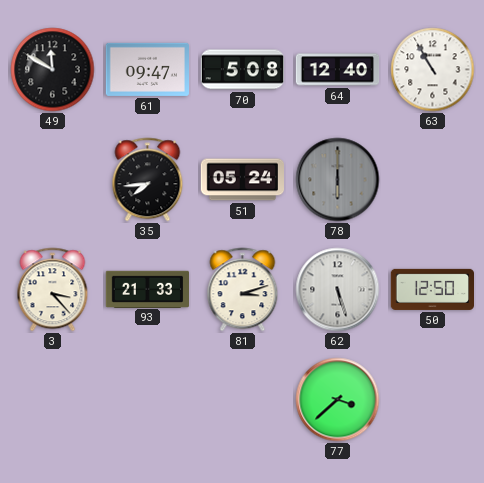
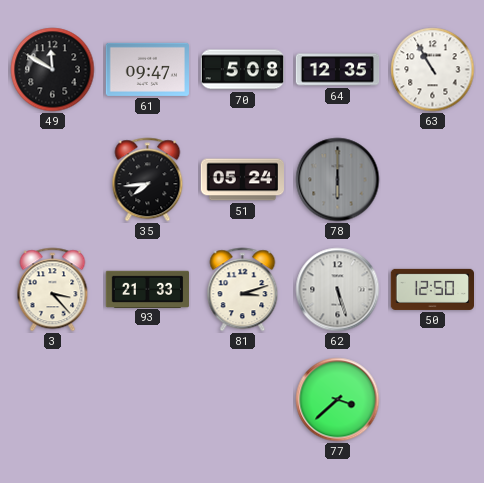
64: 12:40 -> 12:35
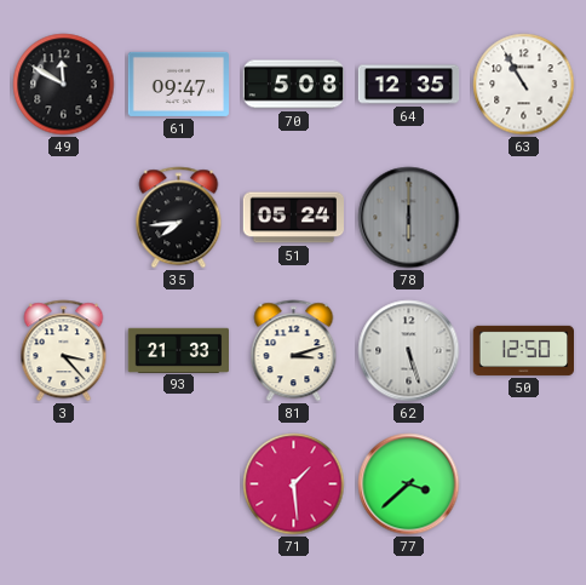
71: none -> 1:29
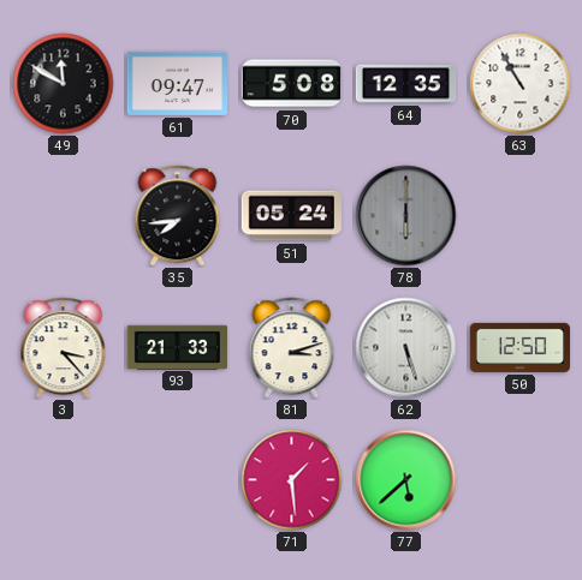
77: 3:38 -> 5:38
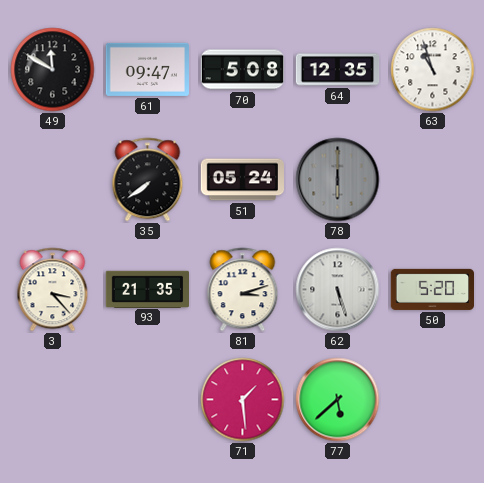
63: 10:55 -> 10:57
35: 7:44 -> 7:39
93: 21:33 -> 21:35
50: 12:50 -> 5:20
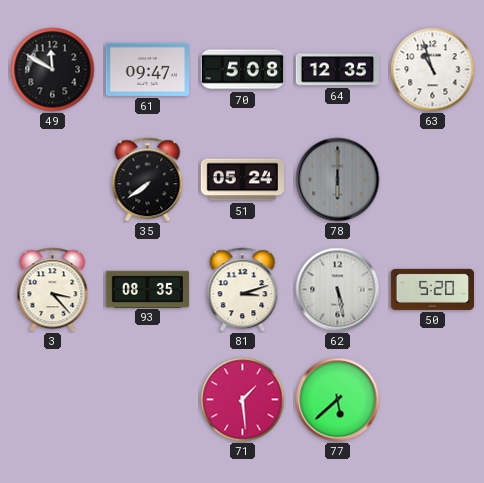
93: 21:35 -> 08:35
62: 5:27 -> 5:28
